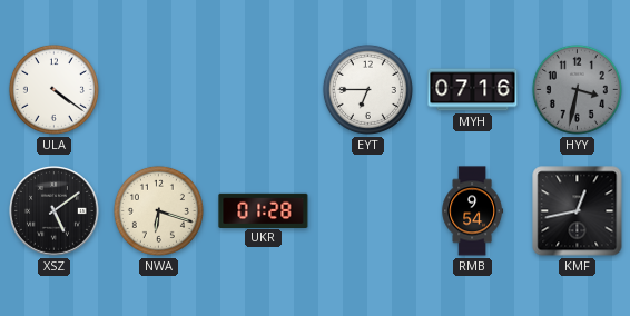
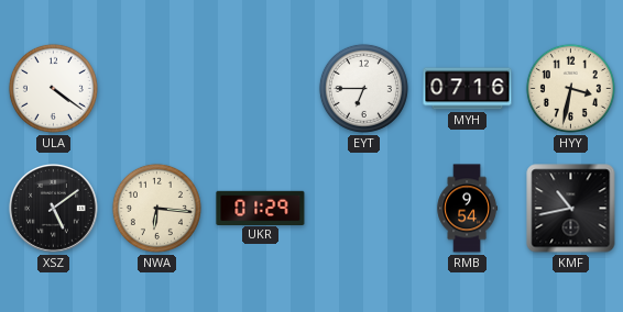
HYY dial: grey -> cream
NWA: 6:18 -> 6:16
UKR: 01:28 -> 01:29
KMF: 12:43 -> 10:43
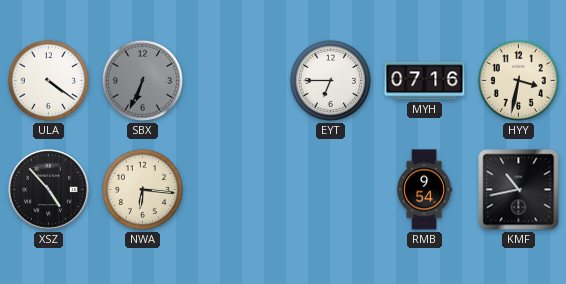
SBX: none -> 6:34
XSZ: 5:09 -> 4:53
UKR: 01:29 -> none
